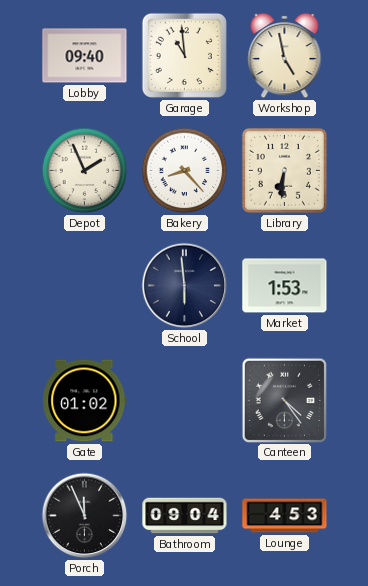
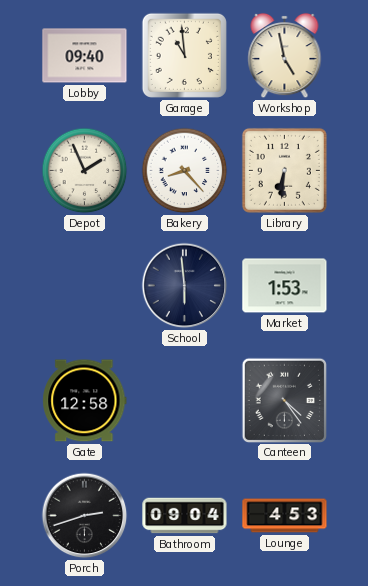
Gate: 01:02 -> 12:58
Porch: 11:56 -> 2:42
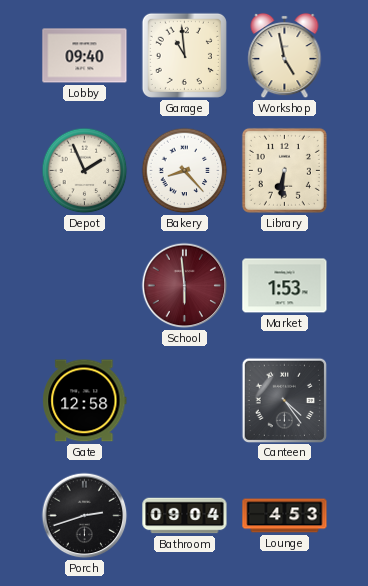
School dial: navy -> burgundy
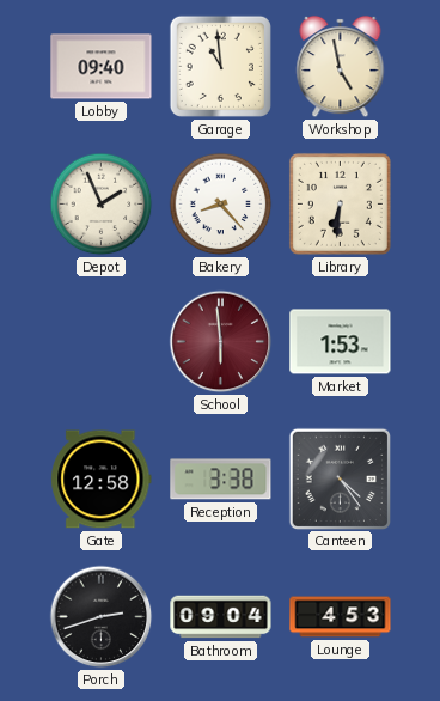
Reception: none -> 3:38
